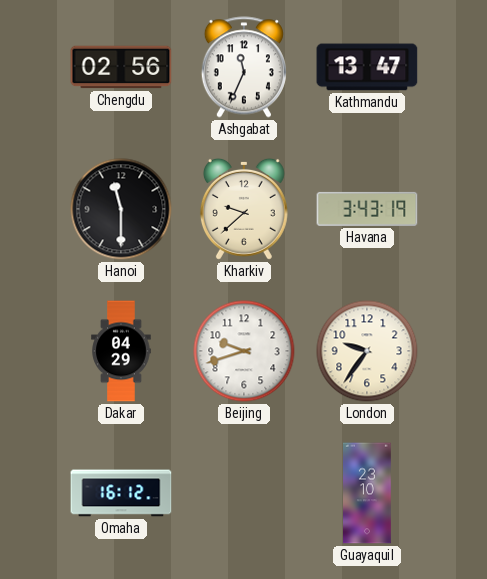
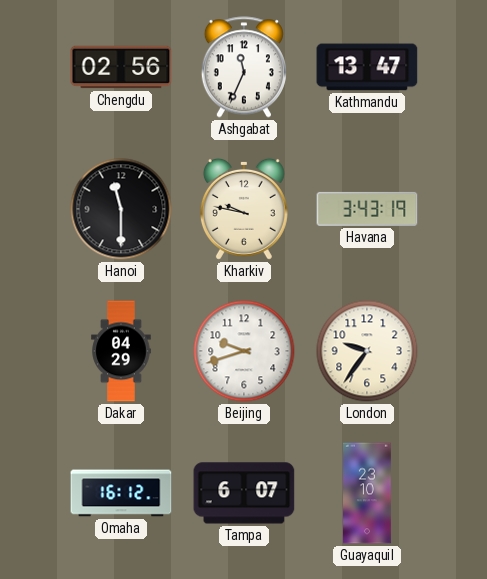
Kharkiv: 9:38 -> 9:47
Tampa: none -> 6:07
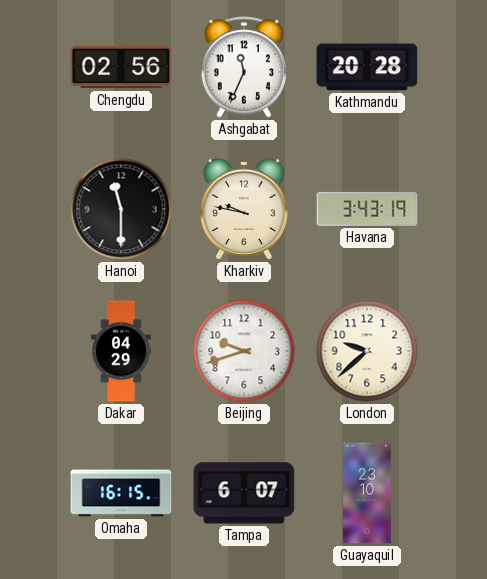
Kathmandu: 13:47 -> 20:28
London: 9:36 -> 9:38
Omaha: 16:12 -> 16:15
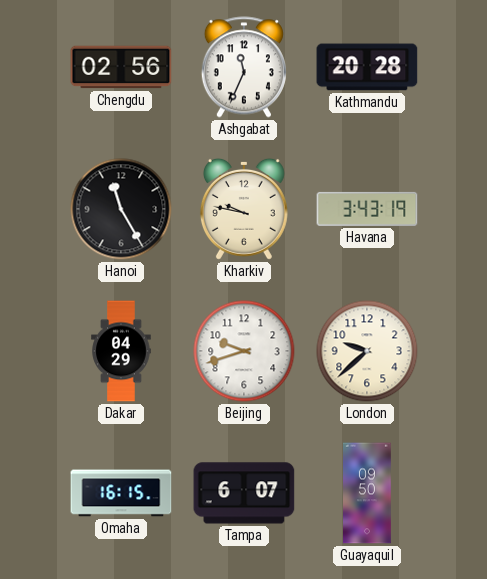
Hanoi: 11:30 -> 11:25
Guayaquil: 23:10 -> 09:50
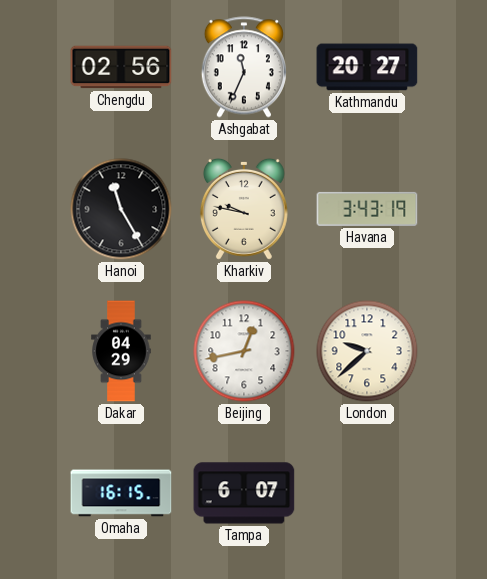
Kathmandu: 20:28 -> 20:27
Beijing: 9:42 -> 12:43
Guayaquil: 09:50 -> none
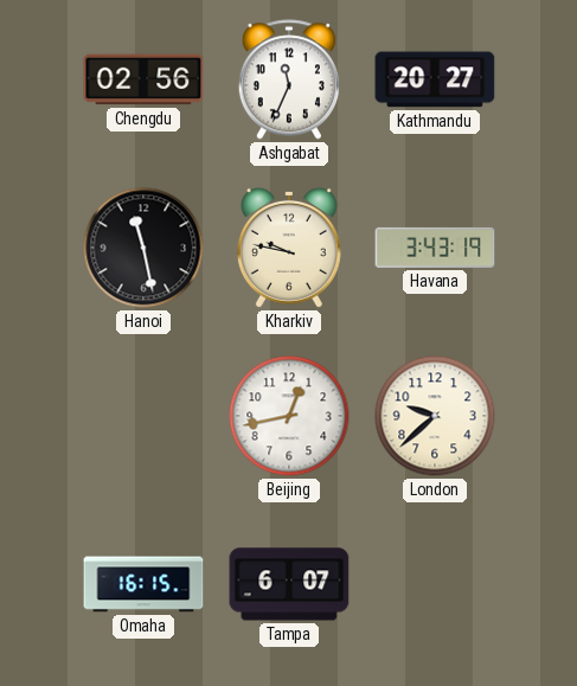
Hanoi: 11:25 -> 11:28
Dakar: 04:29 -> none
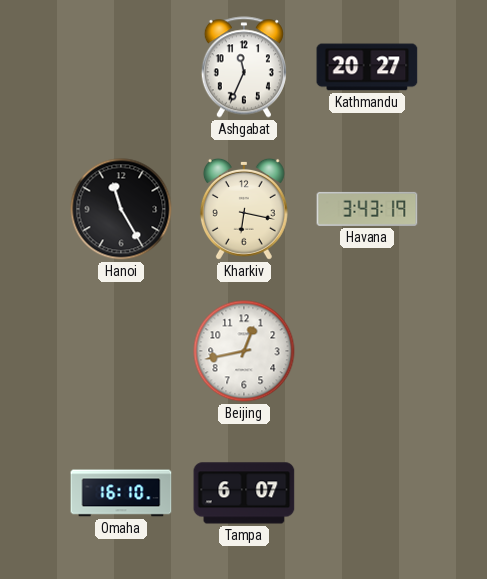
Chengdu: 02:56 -> none
Hanoi: 11:28 -> 11:25
Kharkiv: 9:47 -> 6:17
London: 9:38 -> none
Omaha: 16:15 -> 16:10
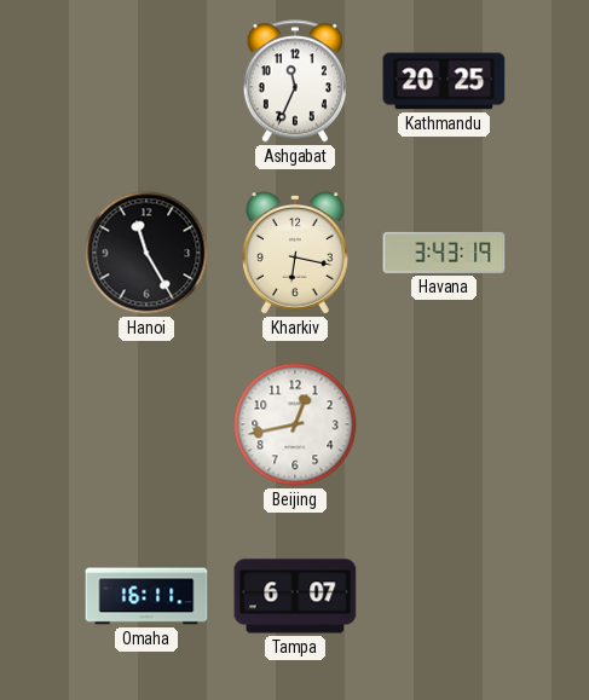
Kathmandu: 20:27 -> 20:25
Omaha: 16:10 -> 16:11
